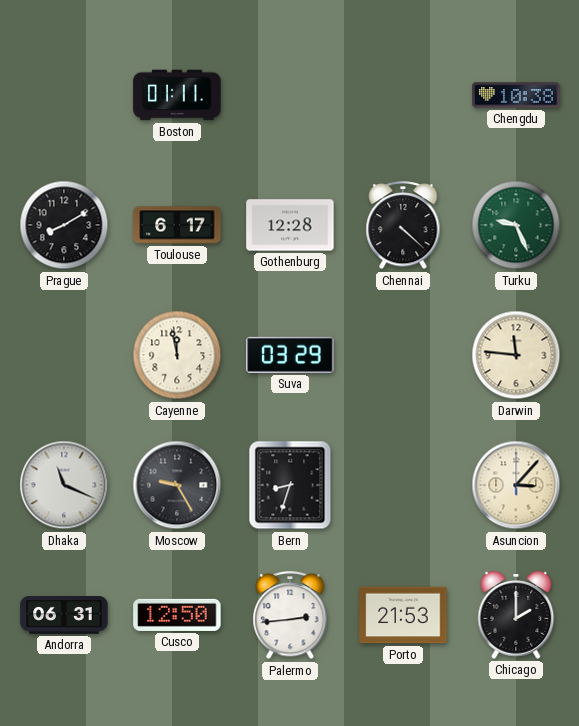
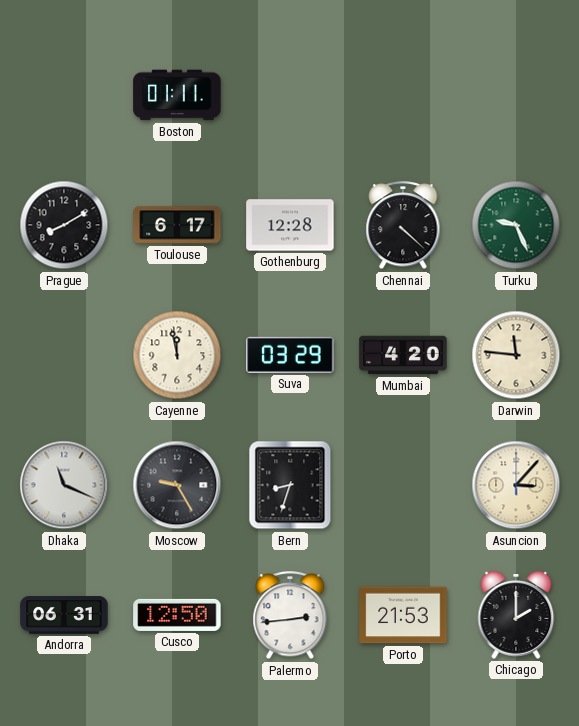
Chengdu: 10:38 -> none
Mumbai: none -> 4:20
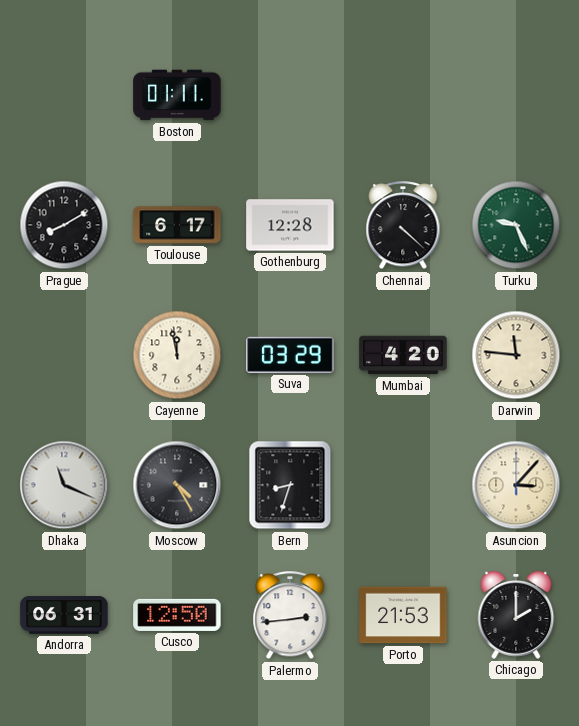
Moscow: 9:25 -> 4:25
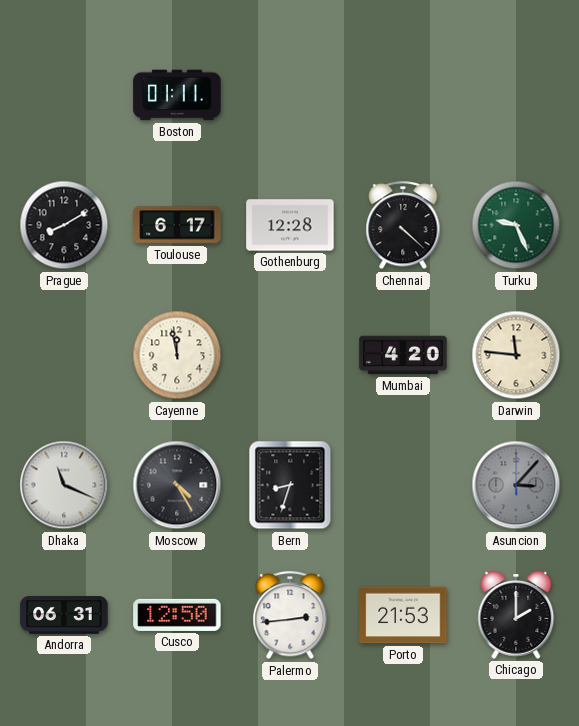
Suva: 03:29 -> none
Asuncion dial: cream -> grey
